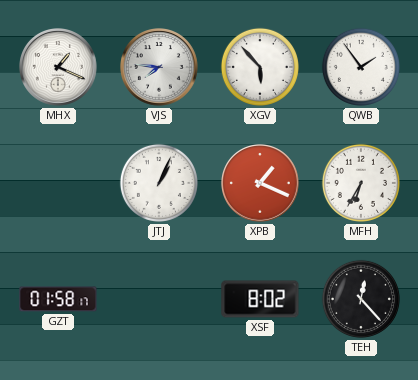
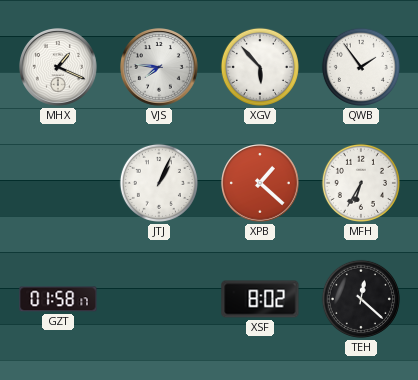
XPB: 1:19 -> 1:22
TEH: 12:23 -> 12:22
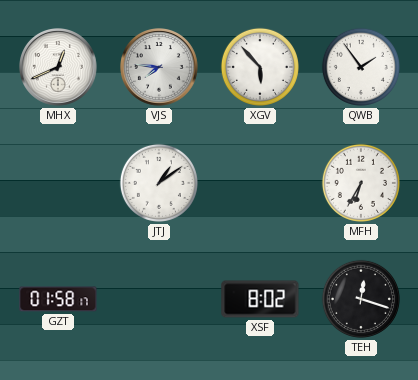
MHX: 1:19 -> 12:41
JTJ: 1:04 -> 1:09
XPB: 1:22 -> none
TEH: 12:22 -> 12:18
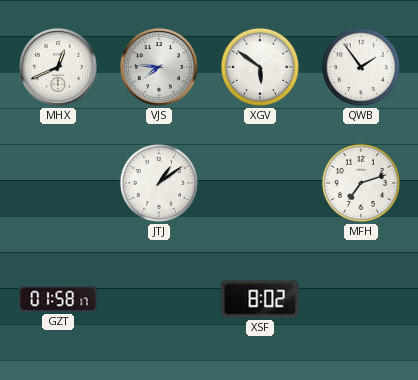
XGV: 5:53 -> 5:51
MFH: 6:35 -> 7:12
TEH: 12:18 -> none
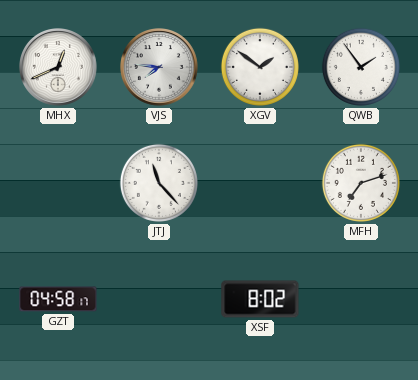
XGV: 5:51 -> 1:51
JTJ: 1:09 -> 11:23
GZT: 01:58 -> 04:58
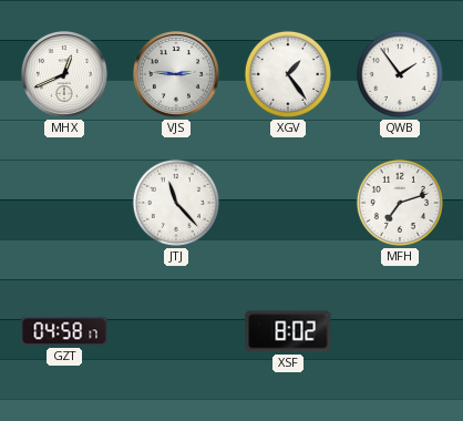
VJS: 7:46 -> 2:46
XGV: 1:51 -> 1:24
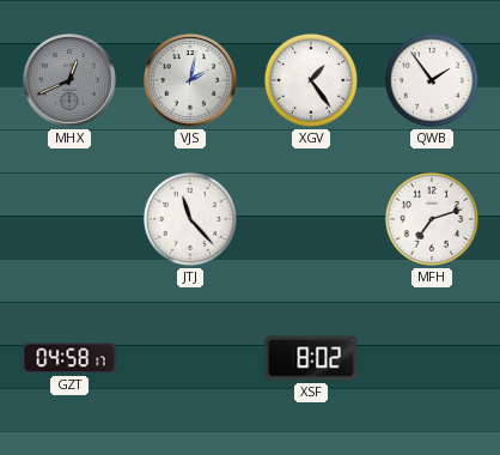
MHX dial: white -> grey
VJS: 2:46 -> 2:02
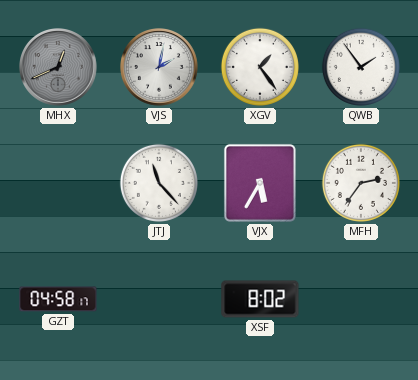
VJX: none -> 5:35
MFH: 7:12 -> 2:36
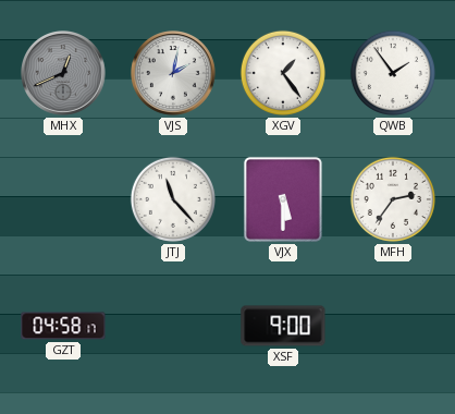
VJX: 5:35 -> 5:30
XSF: 8:02 -> 9:00
